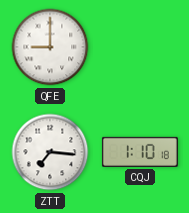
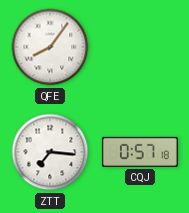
QFE: 9:00 -> 8:06
CQJ: 1:10 -> 0:57
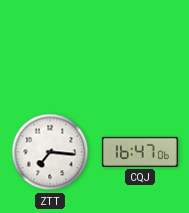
QFE: 8:06 -> none
CQJ: 0:57 -> 16:47
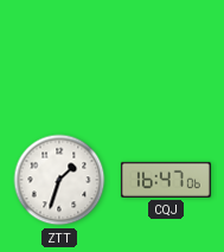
ZTT: 7:16 -> 1:33
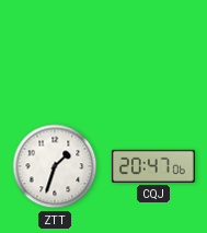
CQJ: 16:47 -> 20:47
